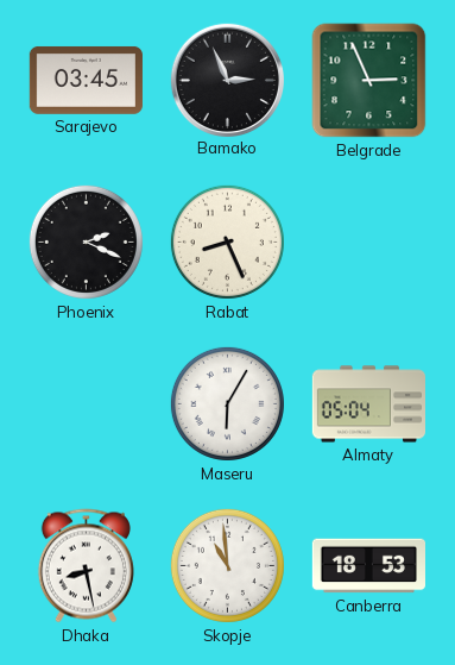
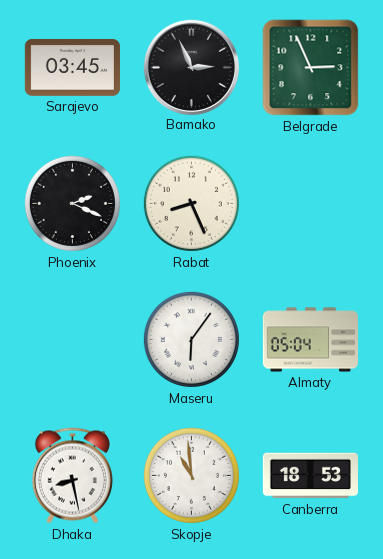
Maseru: 6:05 -> 6:06
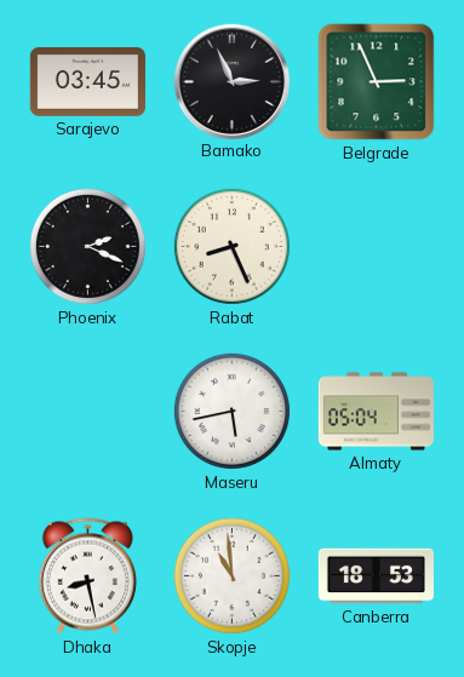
Maseru: 6:06 -> 5:43
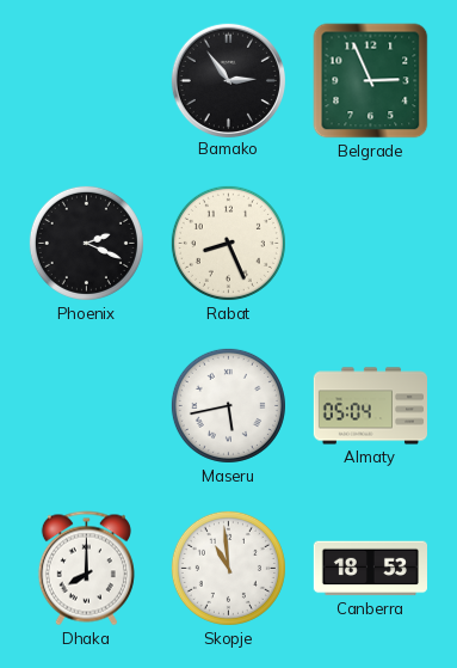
Sarajevo: 03:45 -> none
Bamako: 2:56 -> 2:54
Dhaka: 8:28 -> 8:00
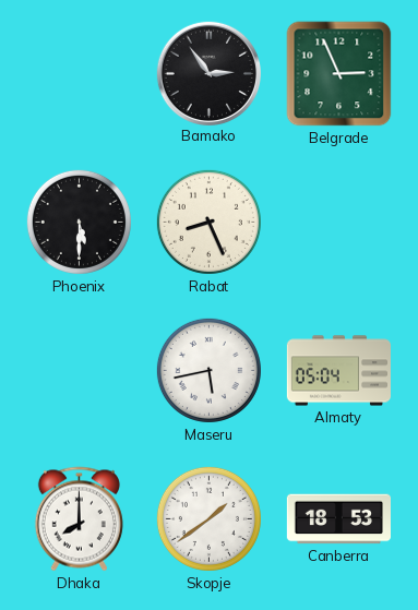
Phoenix: 2:19 -> 5:30
Skopje: 10:59 -> 1:39
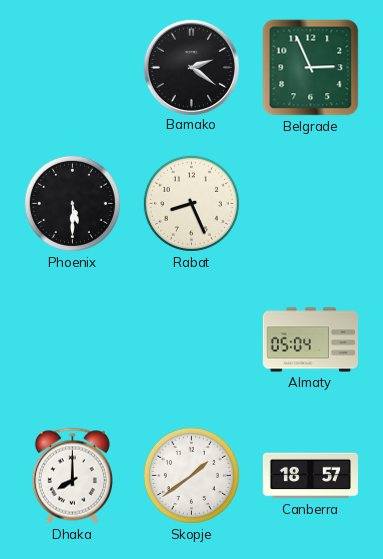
Bamako: 2:54 -> 2:21
Maseru: 5:43 -> none
Canberra: 18:53 -> 18:57
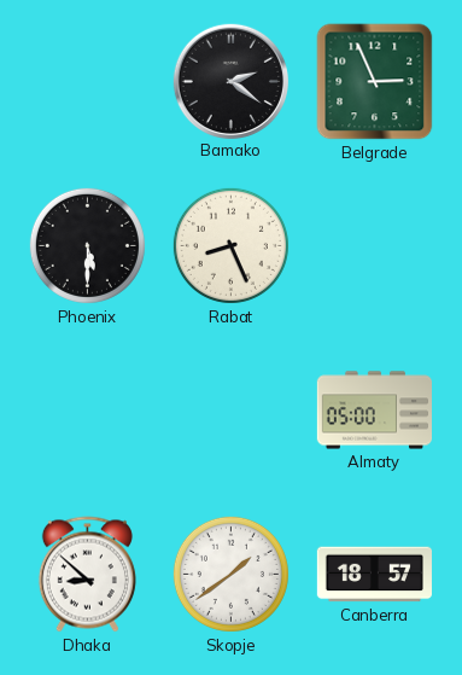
Almaty: 05:04 -> 05:00
Dhaka: 8:00 -> 8:52
